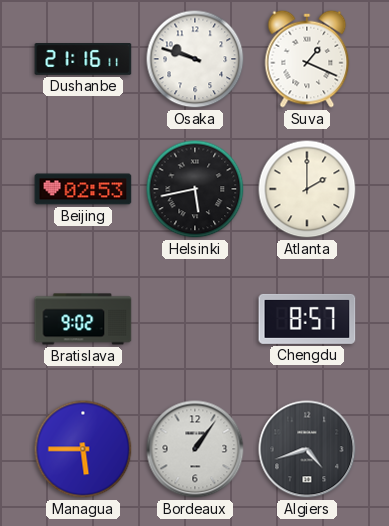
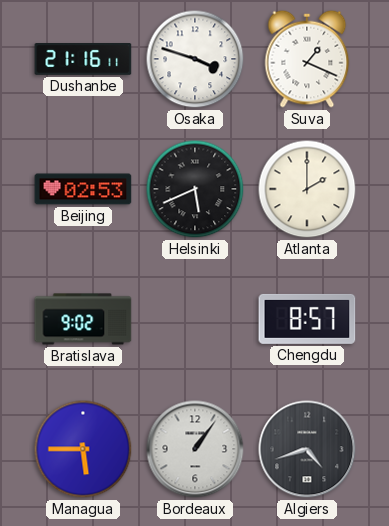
Osaka: 9:48 -> 3:48
Helsinki: 5:43 -> 5:41
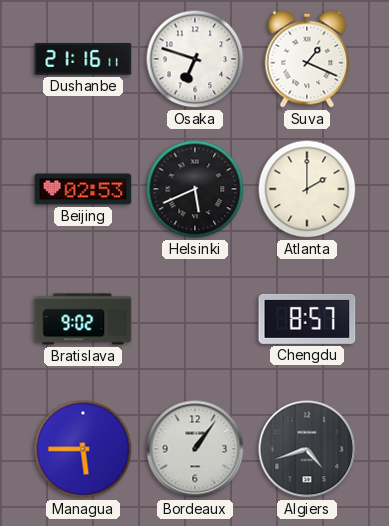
Osaka: 3:48 -> 6:48
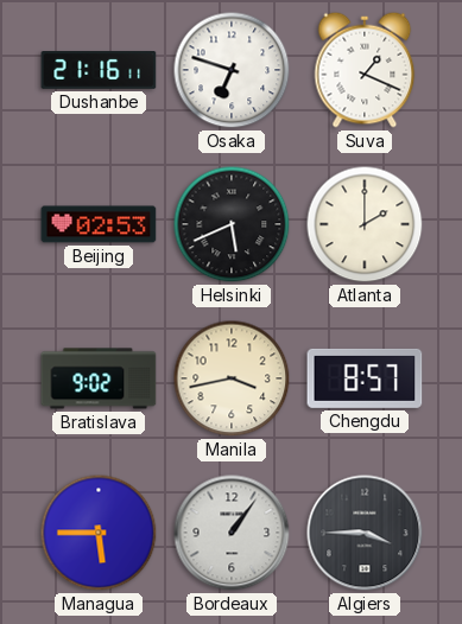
Manila: none -> 3:43
Algiers: 4:42 -> 3:45
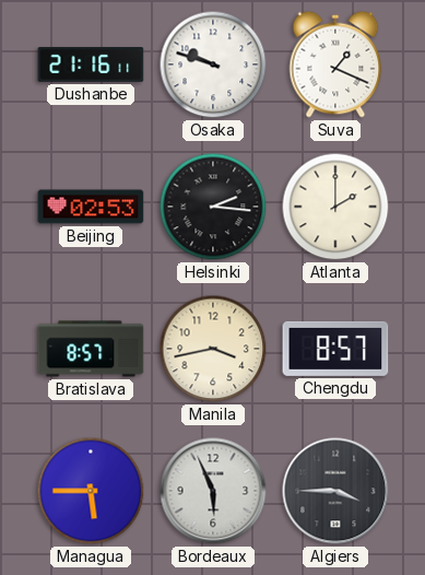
Osaka: 6:48 -> 9:48
Helsinki: 5:41 -> 2:16
Bratislava: 9:02 -> 8:57
Bordeaux: 1:06 -> 5:56
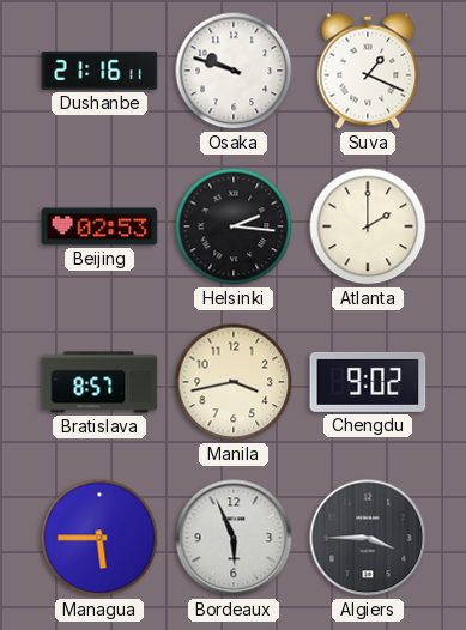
Chengdu: 8:57 -> 9:02
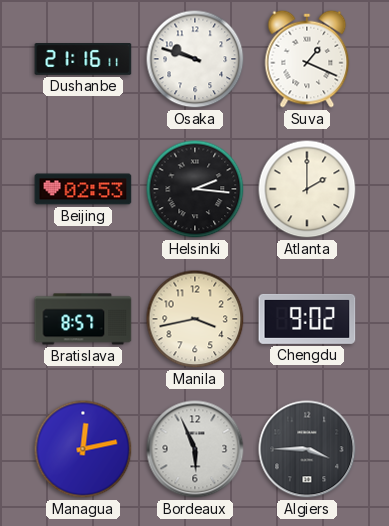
Managua: 5:45 -> 12:13
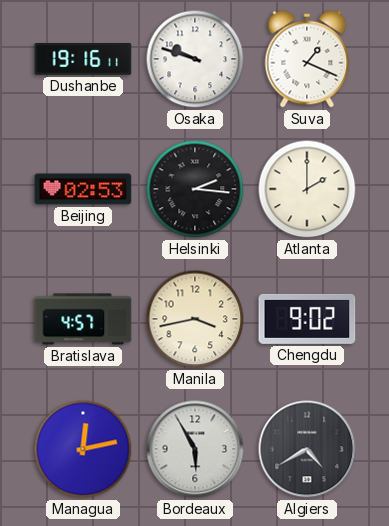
Dushanbe: 21:16 -> 19:16
Bratislava: 8:57 -> 4:57
Bordeaux: 5:56 -> 5:55
Algiers: 3:45 -> 4:40
